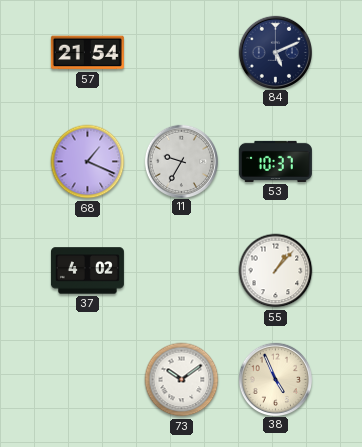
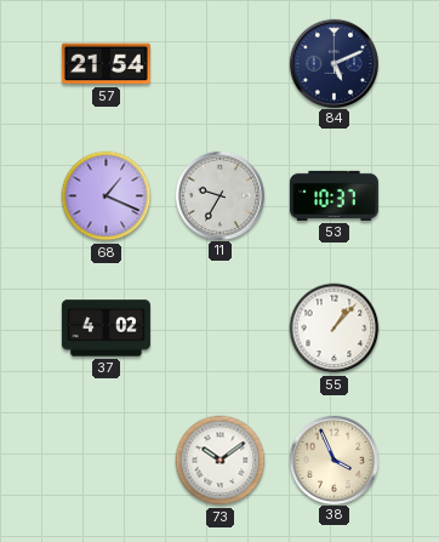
38: 4:56 -> 3:56
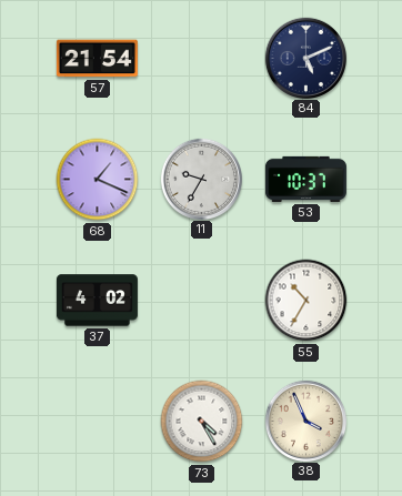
55: 1:07 -> 10:35
73: 10:09 -> 4:25
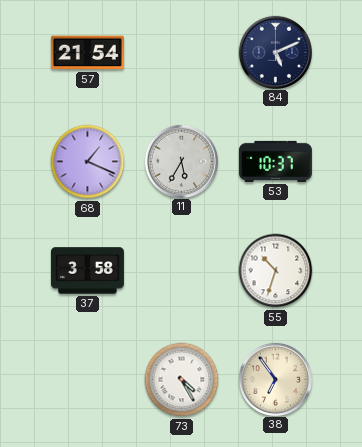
11: 9:35 -> 5:35
37: 4:02 -> 3:58
55: 10:35 -> 10:33
38: 3:56 -> 6:54
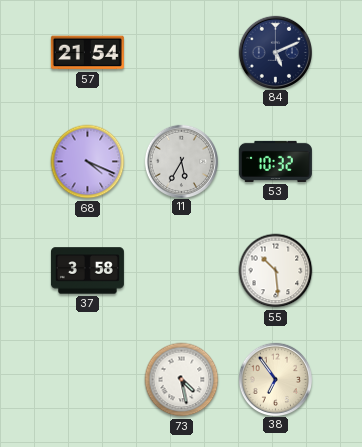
68: 1:19 -> 4:19
53: 10:37 -> 10:32
55: 10:33 -> 10:29
73: 4:25 -> 4:28
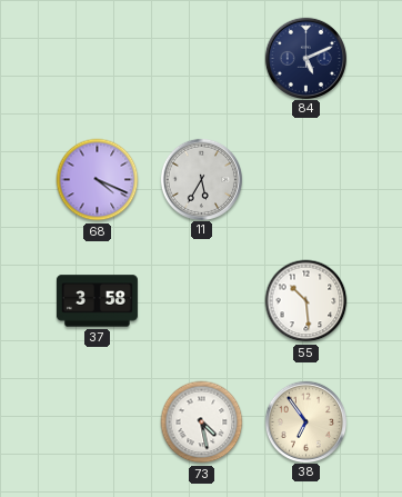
57: 21:54 -> none
53: 10:32 -> none
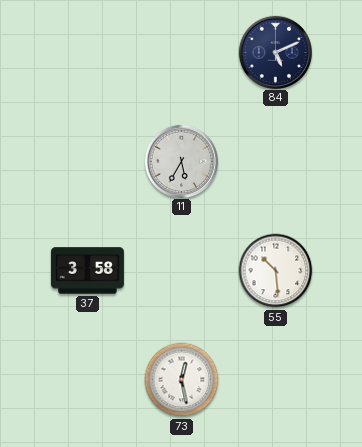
68: 4:19 -> none
73: 4:28 -> 12:28
38: 6:54 -> none
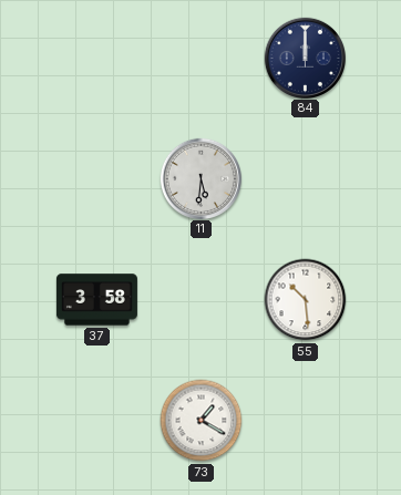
84: 5:11 -> 12:00
11: 5:35 -> 5:31
73: 12:28 -> 1:20
